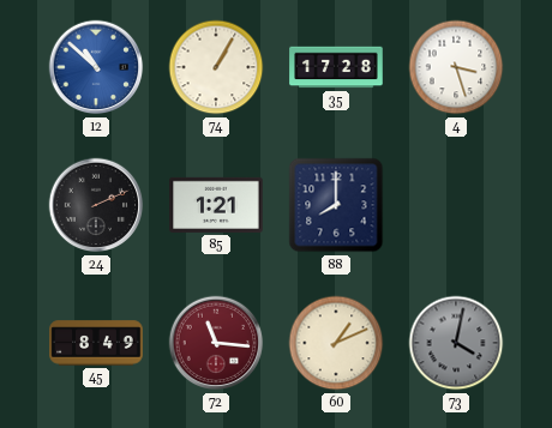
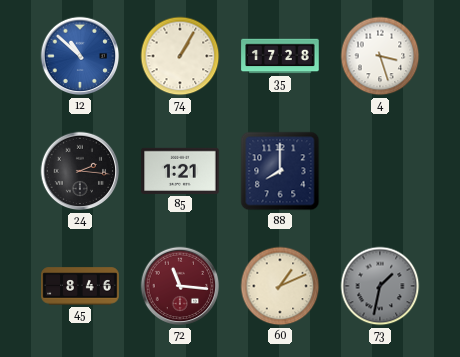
24: 2:11 -> 2:16
45: 8:49 -> 8:46
73: 4:02 -> 1:32
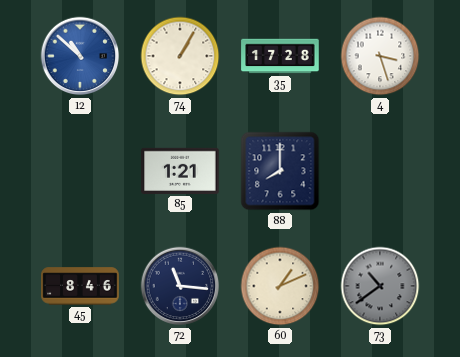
24: 2:16 -> none
72 dial: burgundy -> navy
73: 1:32 -> 10:39
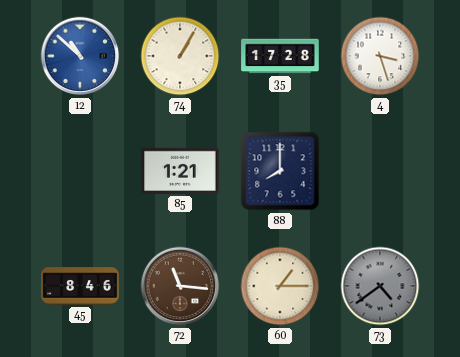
72 dial: navy -> brown
60: 1:11 -> 1:15
73: 10:39 -> 4:39
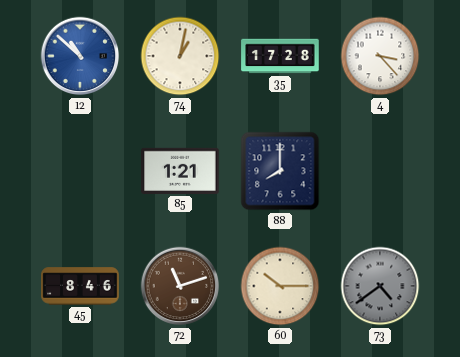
74: 1:05 -> 1:02
4: 3:27 -> 3:23
72: 11:16 -> 11:12
60: 1:15 -> 10:15
